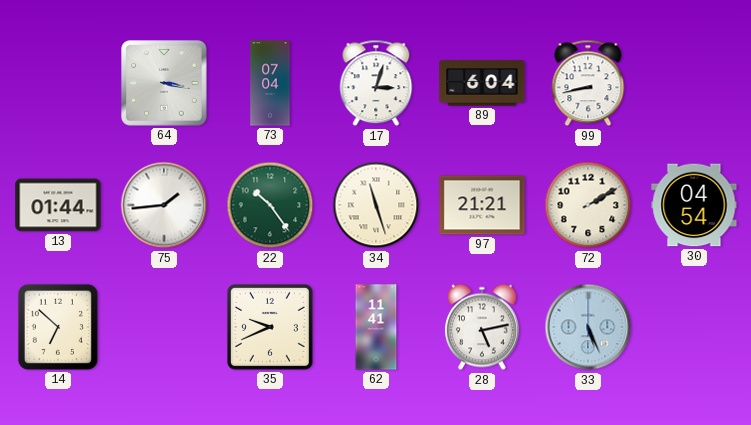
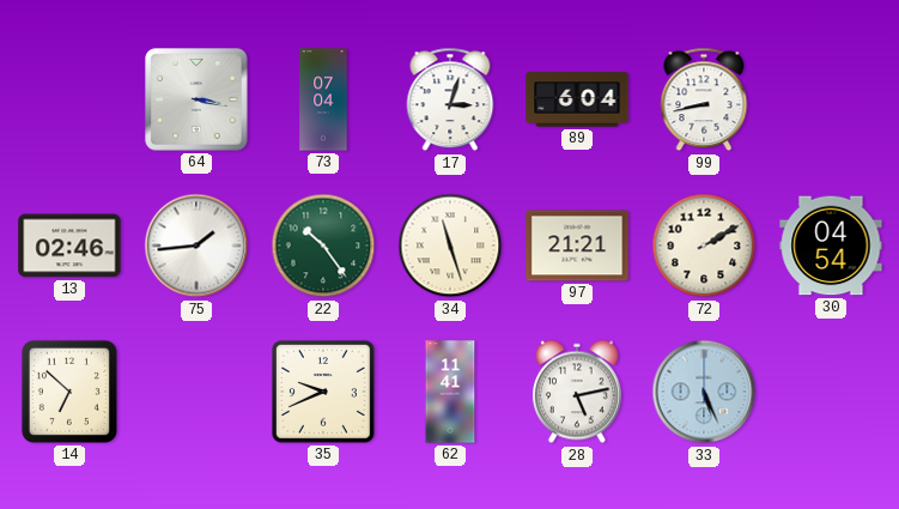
13: 01:44 -> 02:46
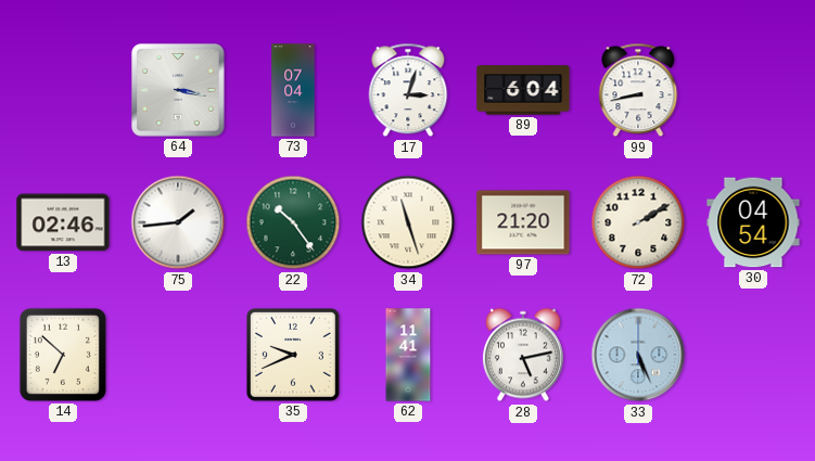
97: 21:21 -> 21:20
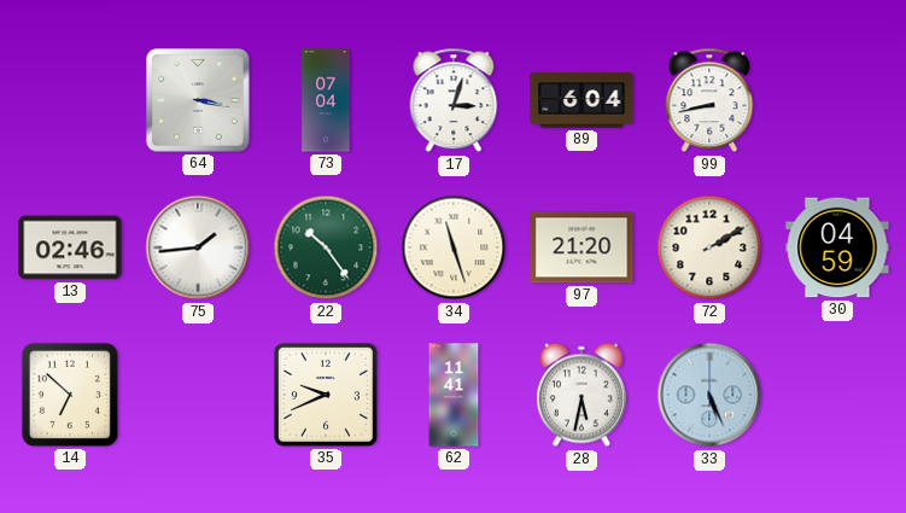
30: 04:54 -> 04:59
28: 5:13 -> 5:32
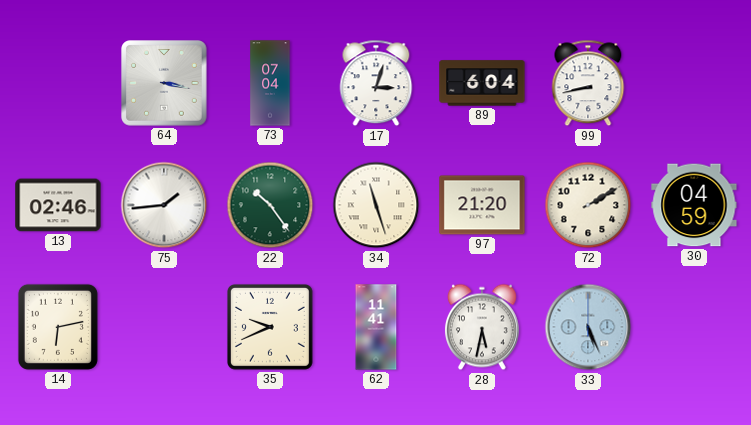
14: 6:52 -> 6:13
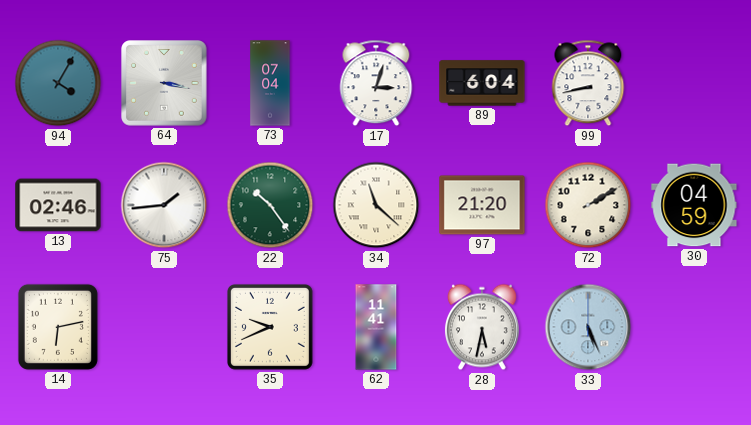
94: none -> 4:05
34: 11:27 -> 11:22
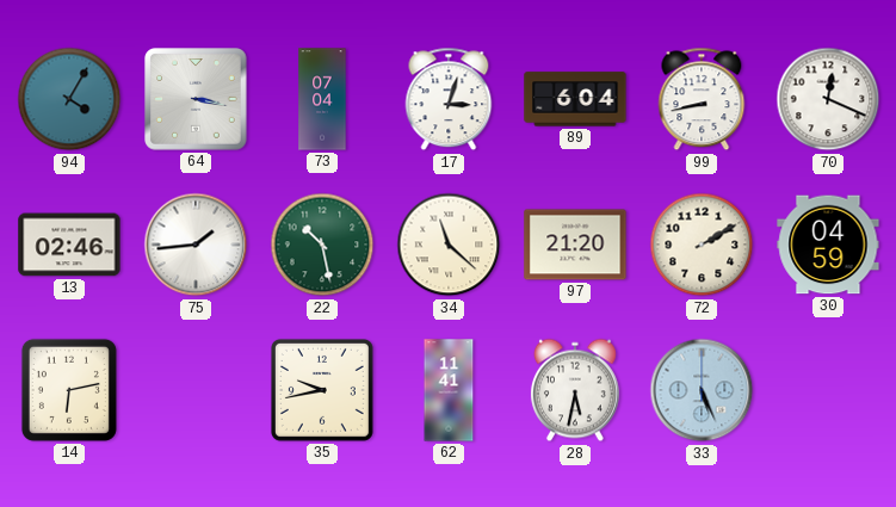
70: none -> 12:19
22: 10:24 -> 10:28
35: 9:41 -> 9:43
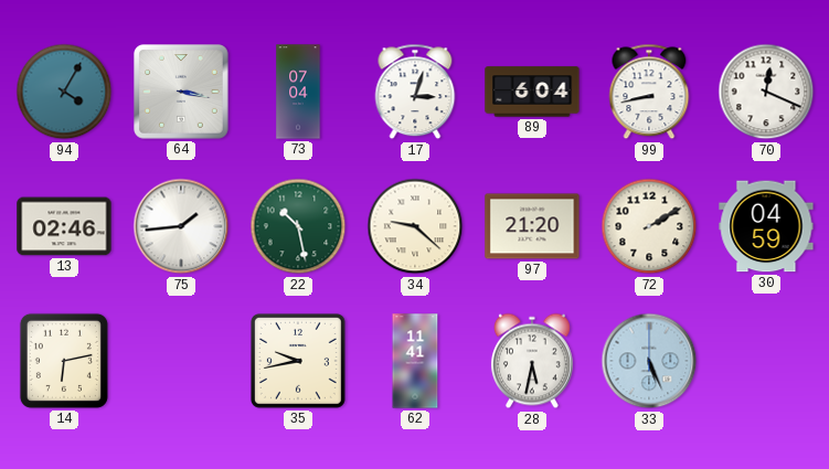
34: 11:22 -> 9:22
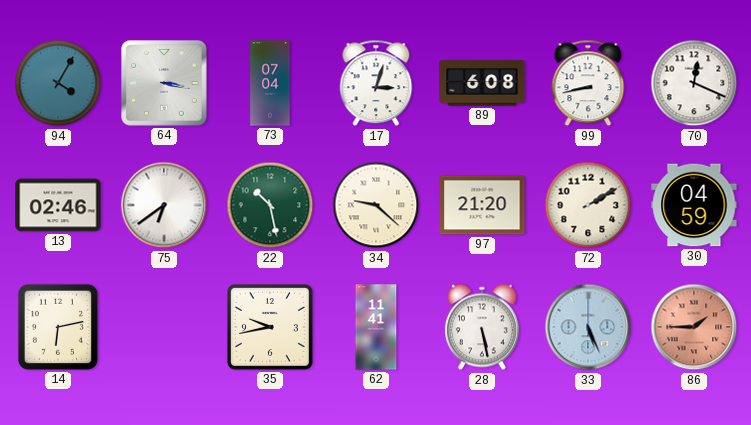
89: 6:04 -> 6:08
75: 1:44 -> 6:39
28: 5:32 -> 5:28
86: none -> 1:45
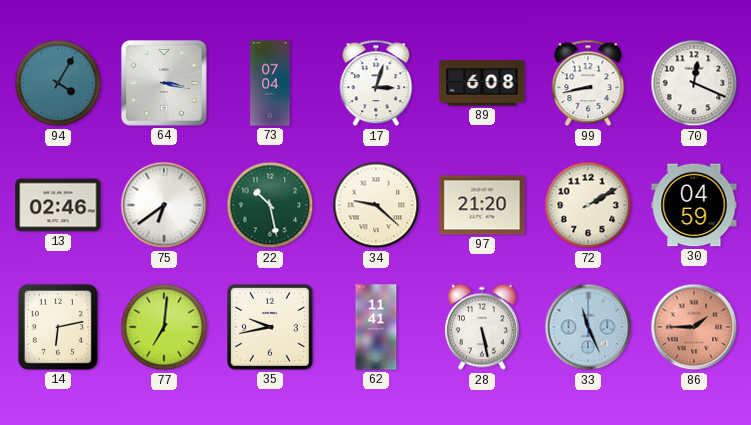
77: none -> 7:01
33: 5:26 -> 11:26
